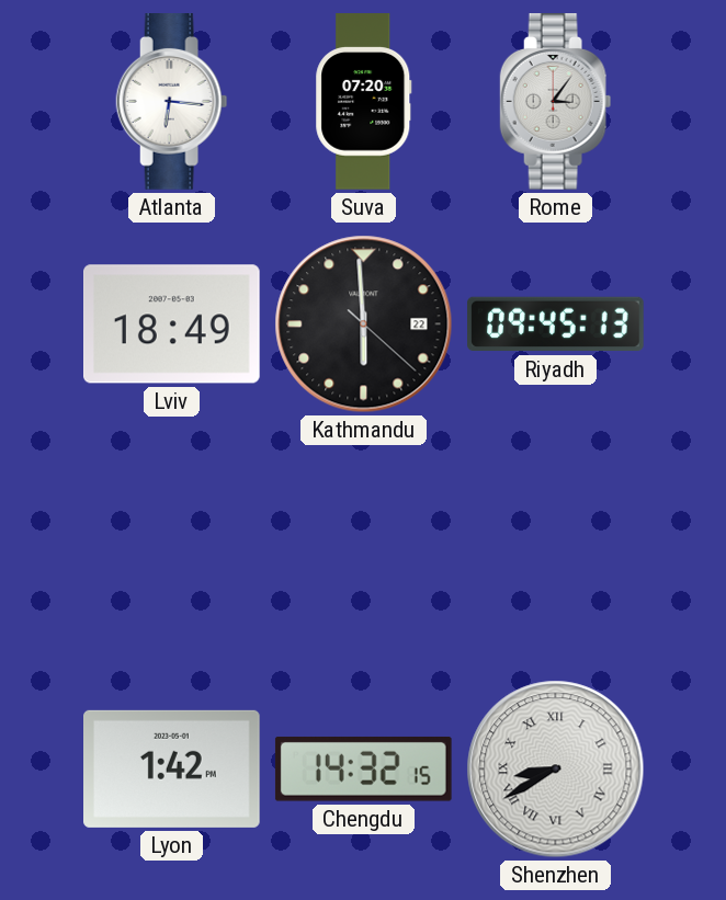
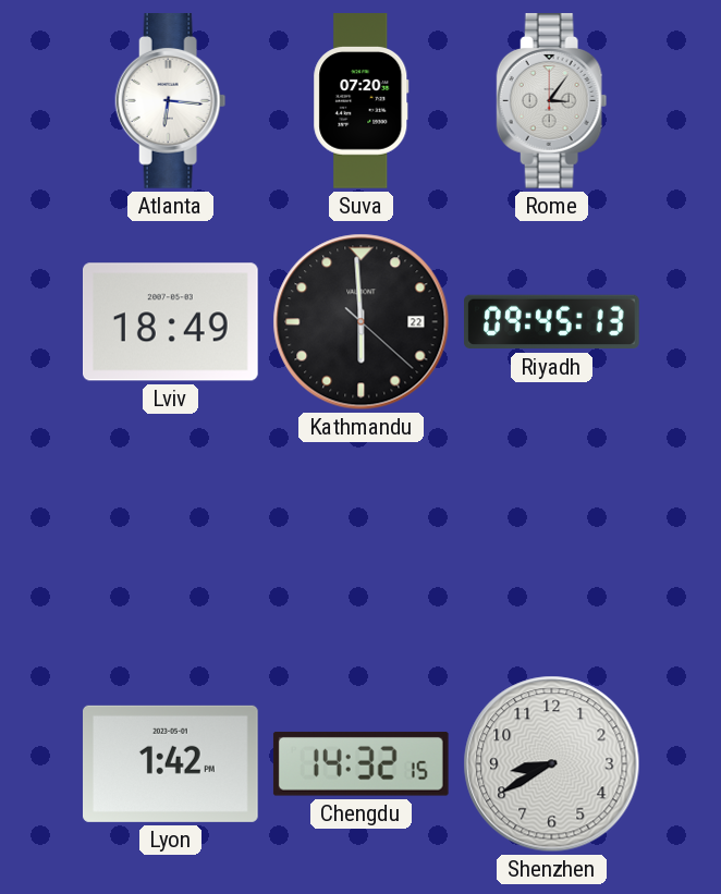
Shenzhen numerals: Roman -> Arabic
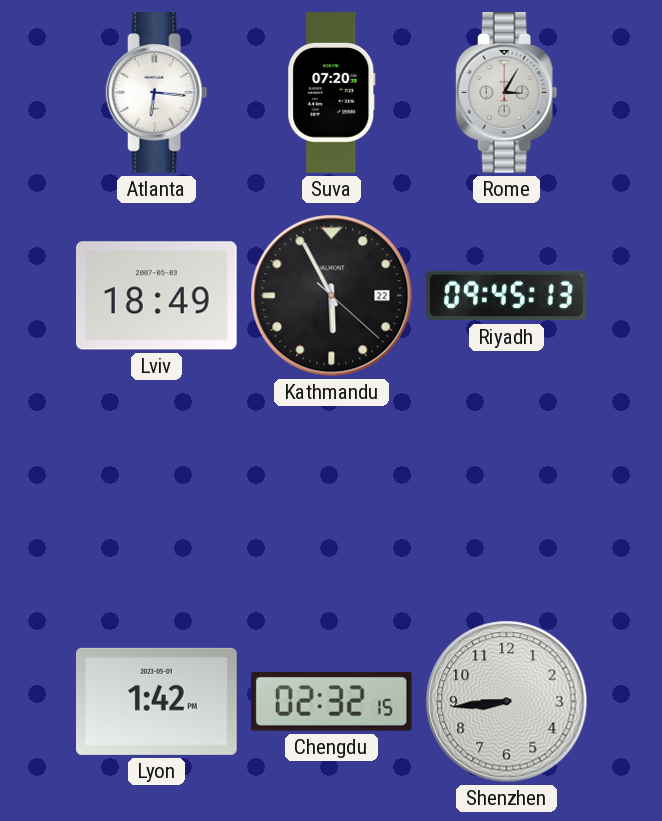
Rome: 3:06 -> 3:05
Kathmandu: 5:59 -> 5:55
Chengdu: 14:32 -> 02:32
Shenzhen: 8:40 -> 8:44
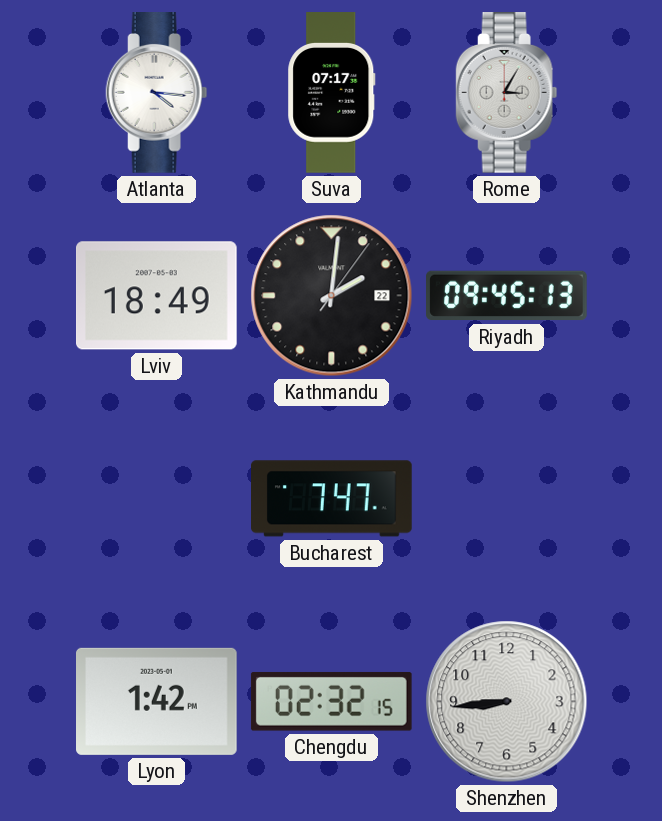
Atlanta: 6:16 -> 4:16
Suva: 07:20 -> 07:17
Kathmandu: 5:55 -> 2:01
Bucharest: none -> 7:47
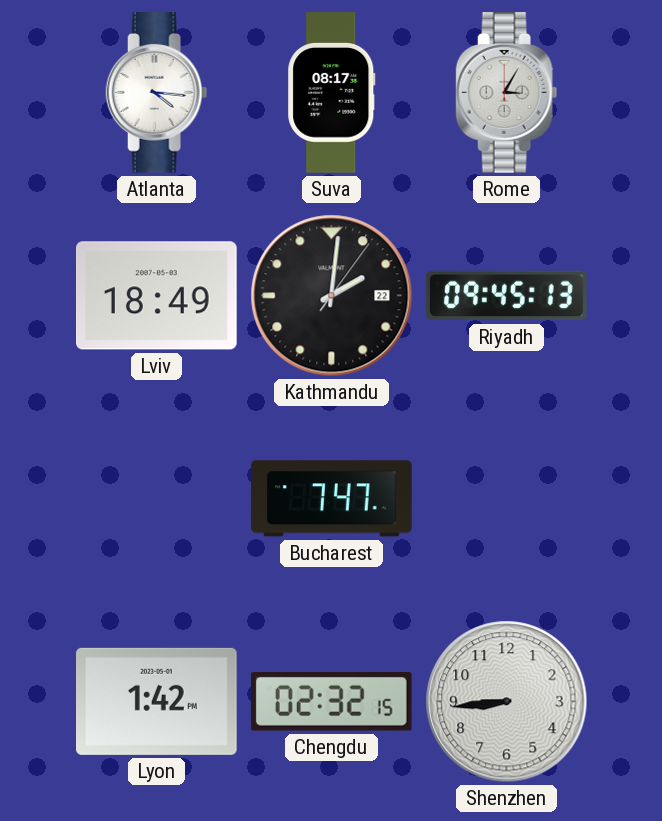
Suva: 07:17 -> 08:17
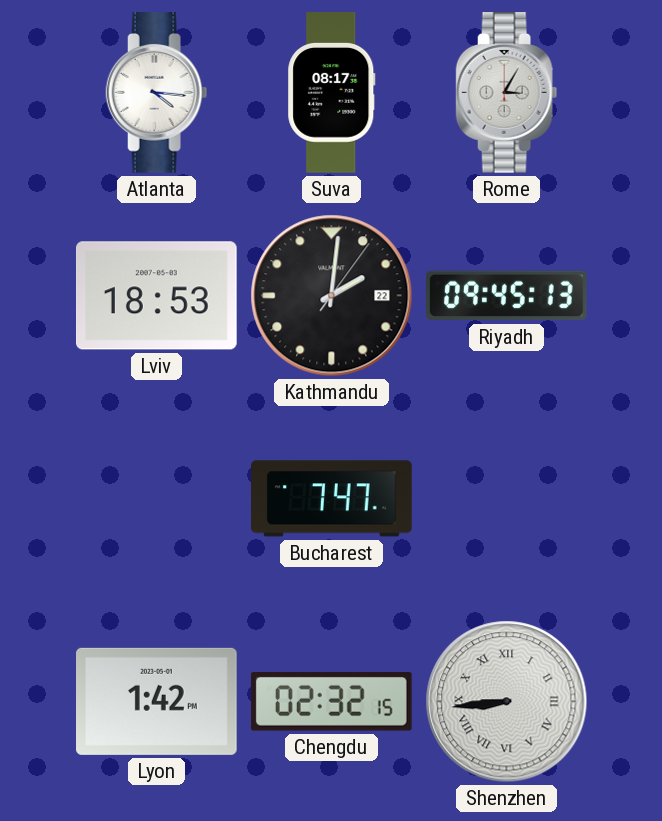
Lviv: 18:49 -> 18:53
Shenzhen numerals: Arabic -> Roman
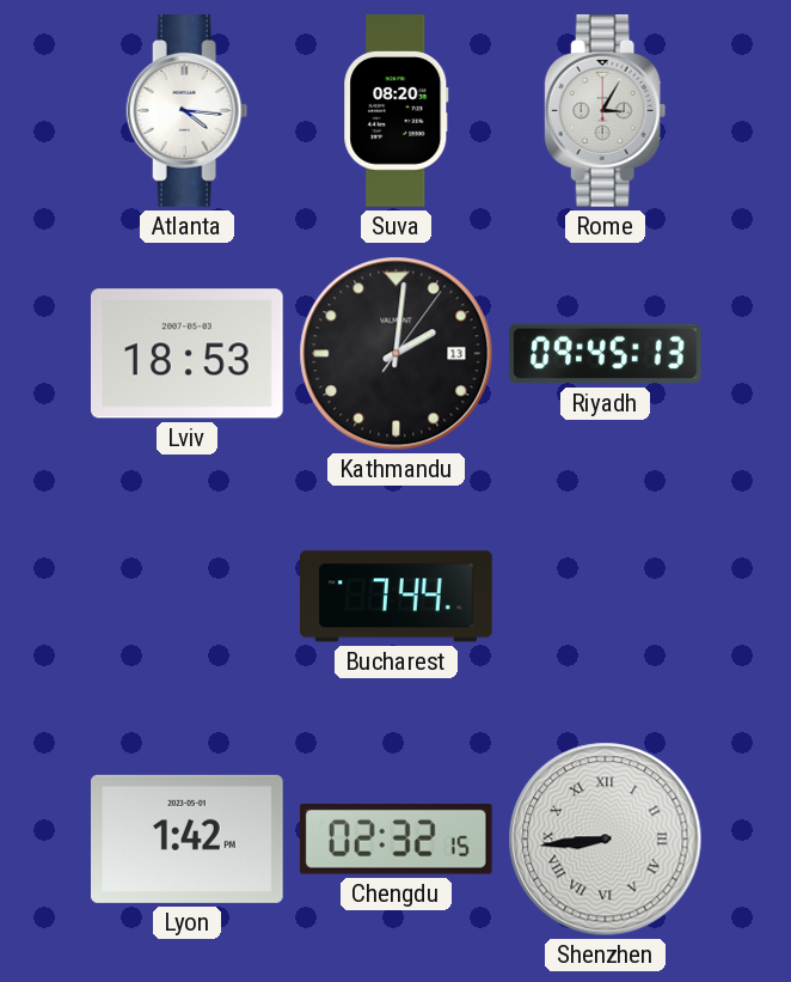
Suva: 08:17 -> 08:20
Kathmandu date: 22 -> 13
Bucharest: 7:47 -> 7:44
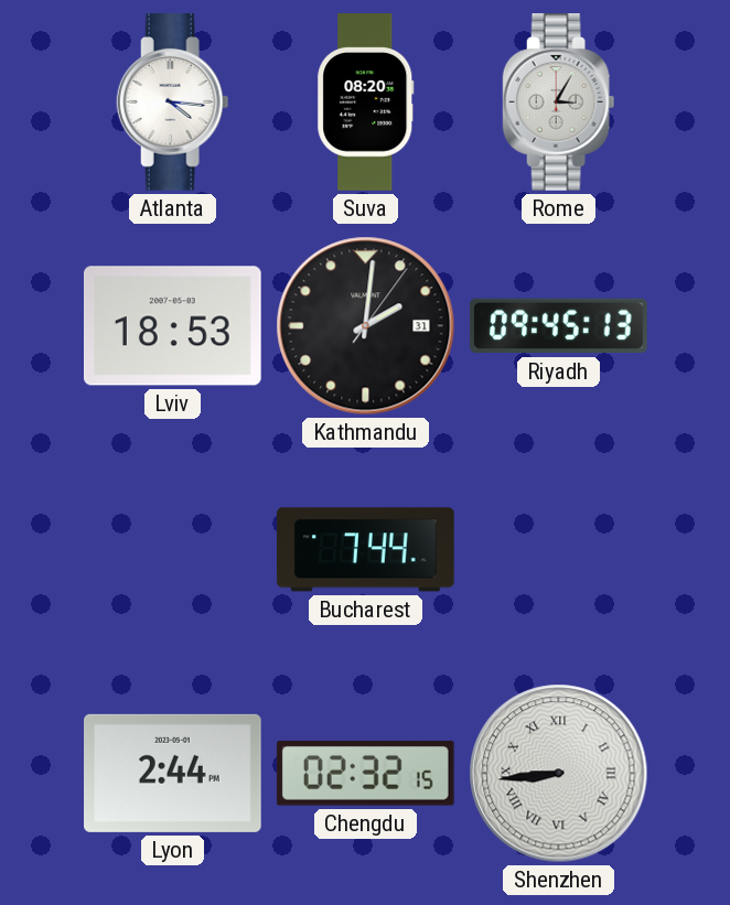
Kathmandu date: 13 -> 31
Lyon: 1:42 -> 2:44
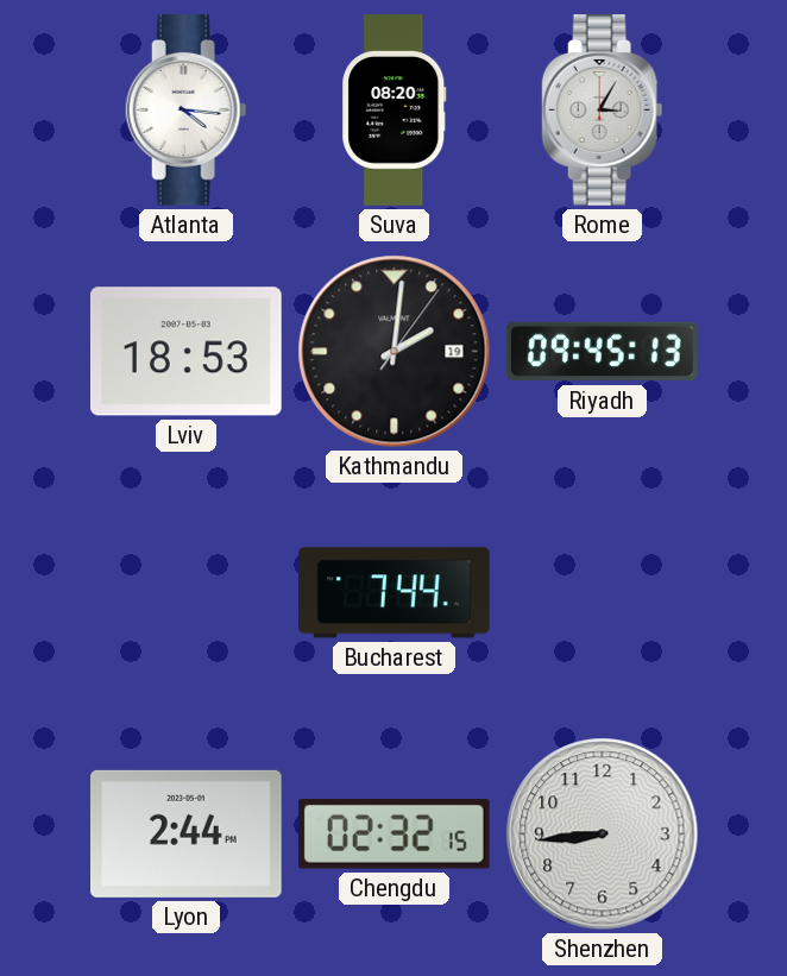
Kathmandu date: 31 -> 19
Shenzhen numerals: Roman -> Arabic
